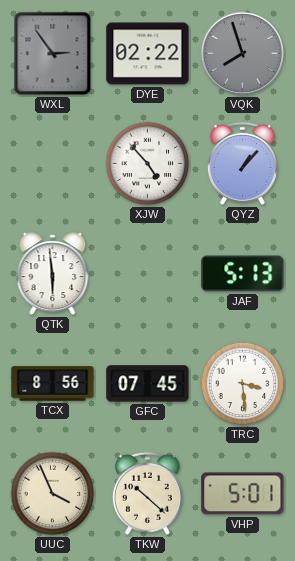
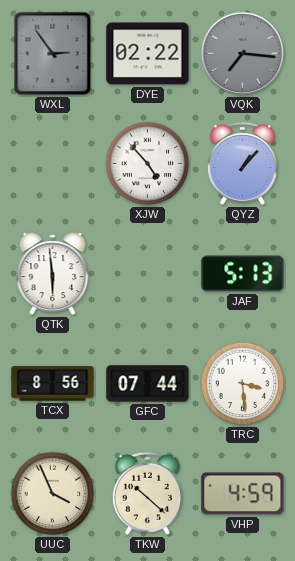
VQK: 7:57 -> 7:16
GFC: 07:45 -> 07:44
VHP: 5:01 -> 4:59
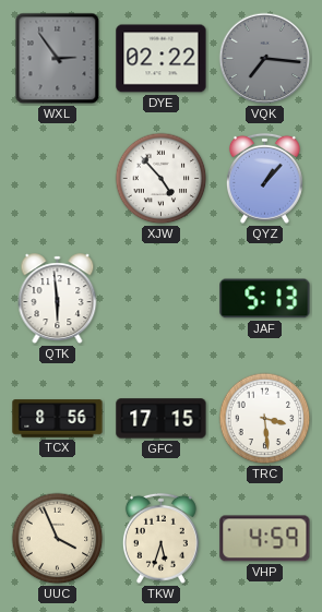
GFC: 07:44 -> 17:15
TKW: 10:22 -> 5:33
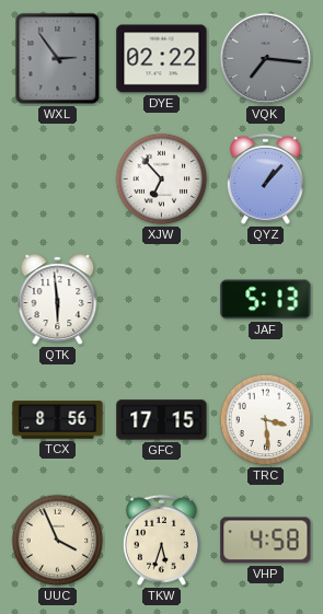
XJW: 4:53 -> 6:53
VHP: 4:59 -> 4:58
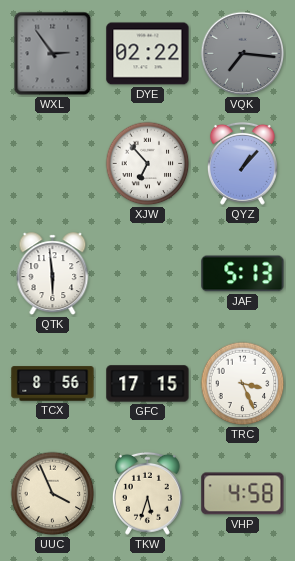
TRC: 3:29 -> 3:26
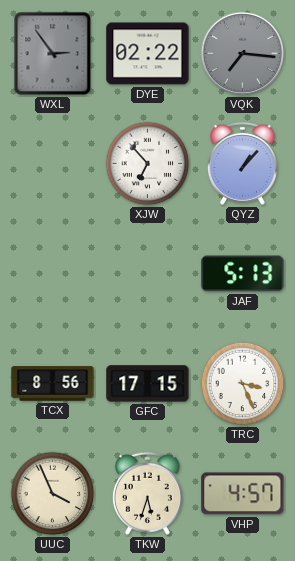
QTK: 5:59 -> none
VHP: 4:58 -> 4:57
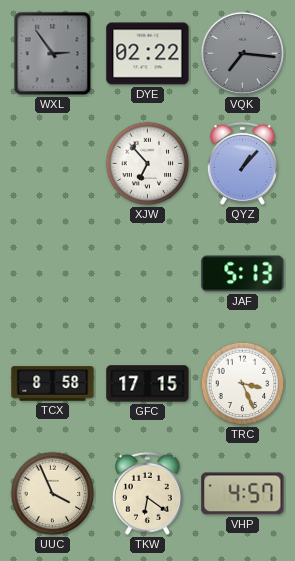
TCX: 8:56 -> 8:58
TKW: 5:33 -> 6:21
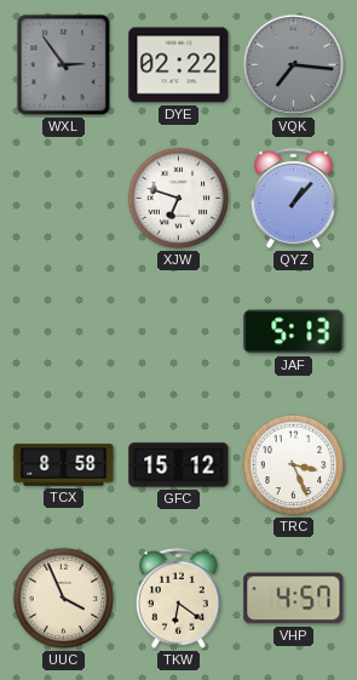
XJW: 6:53 -> 6:48
GFC: 17:15 -> 15:12
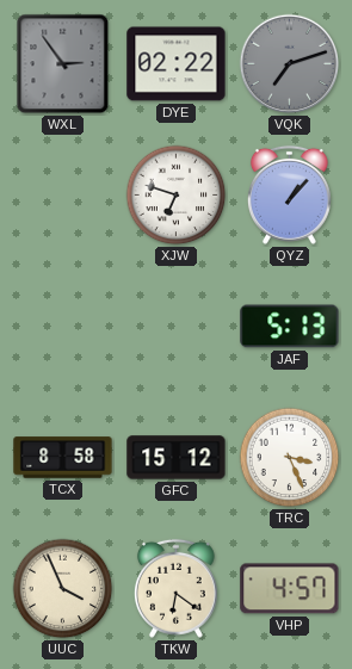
VQK: 7:16 -> 7:12
